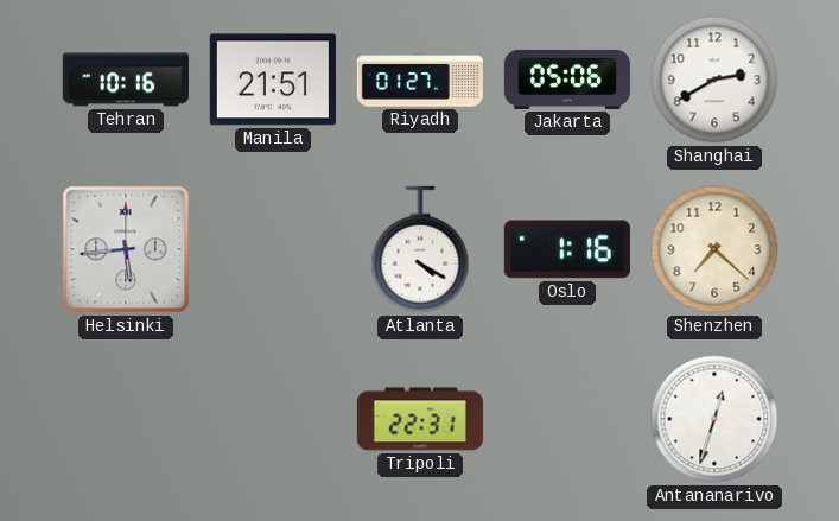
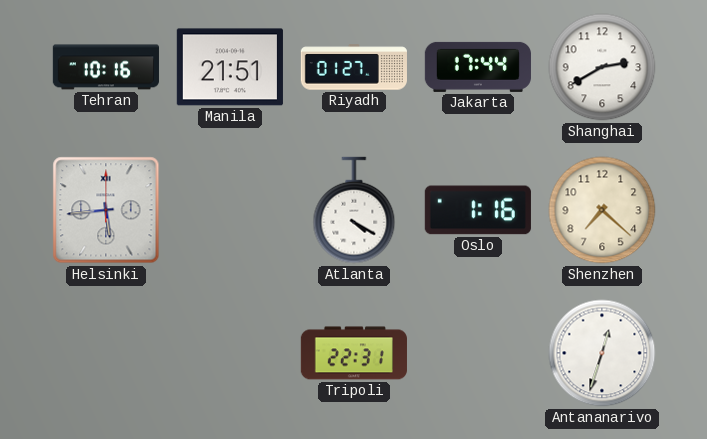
Jakarta: 05:06 -> 17:44
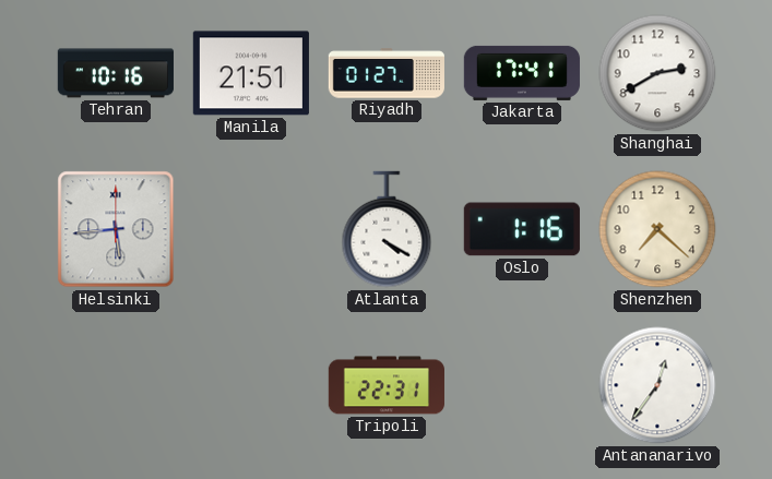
Jakarta: 17:44 -> 17:41
Antananarivo: 12:33 -> 12:36
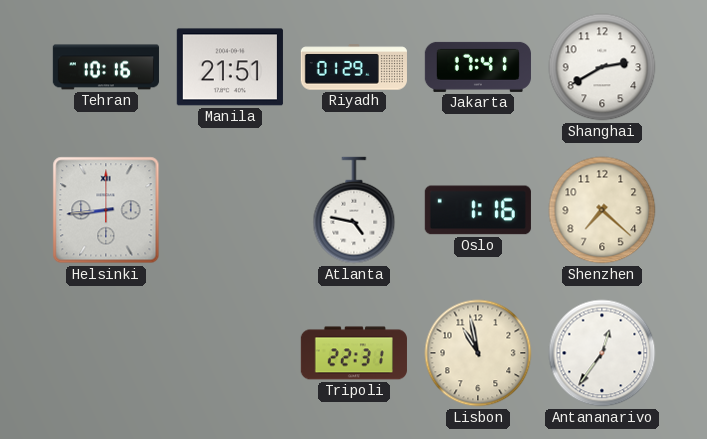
Riyadh: 01:27 -> 01:29
Helsinki: 5:44 -> 8:44
Atlanta: 4:20 -> 4:47
Lisbon: none -> 10:58
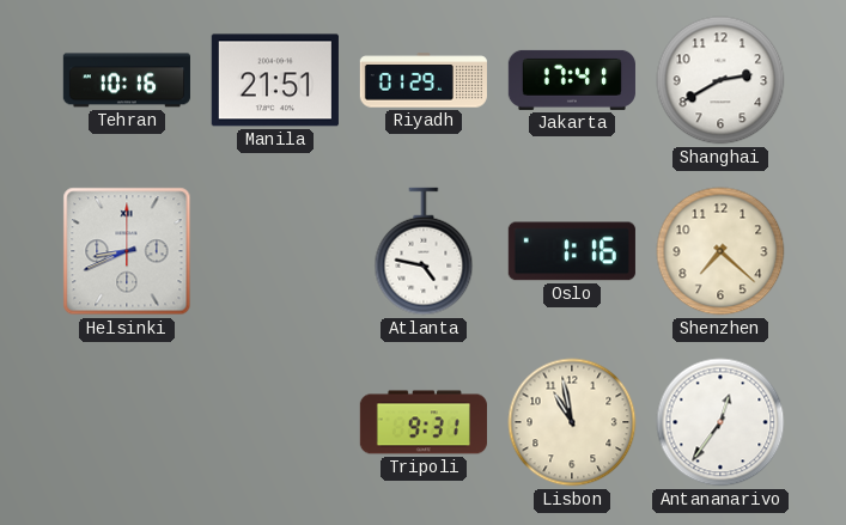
Helsinki: 8:44 -> 8:41
Tripoli: 22:31 -> 9:31
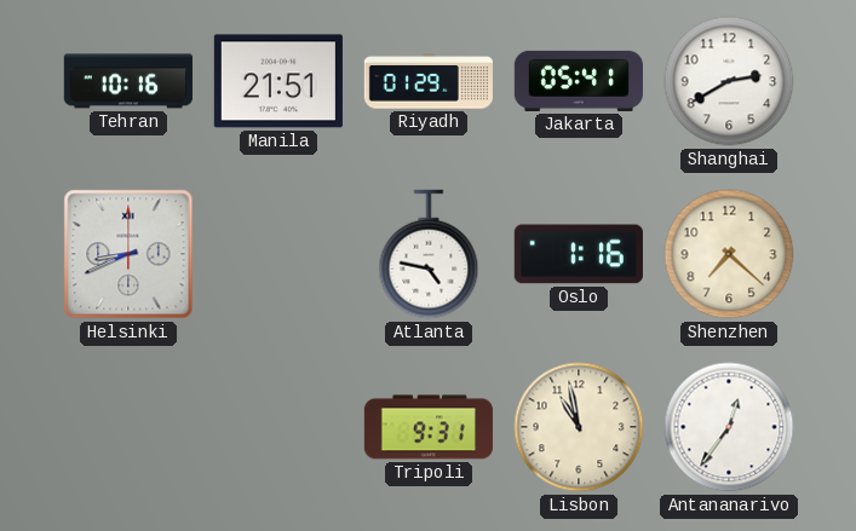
Jakarta: 17:41 -> 05:41
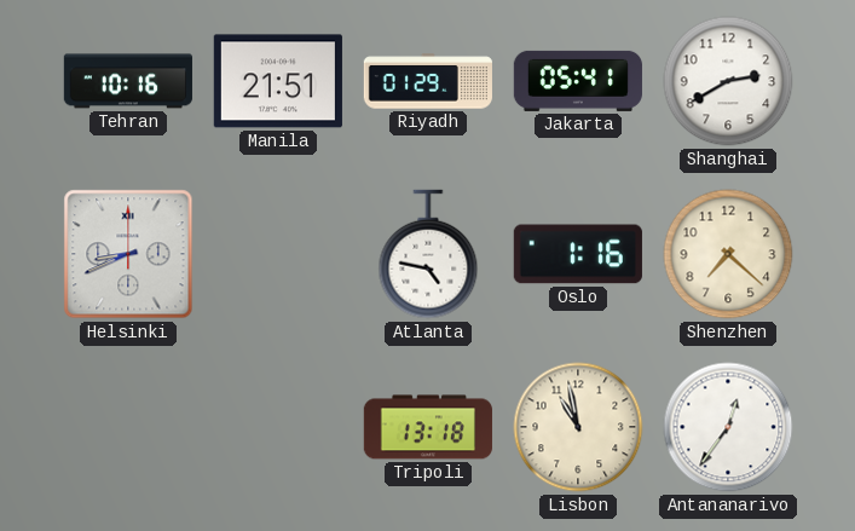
Tripoli: 9:31 -> 13:18
